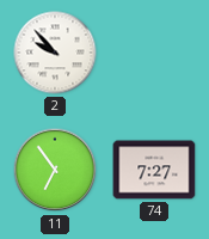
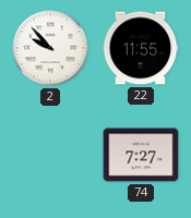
22: none -> 11:55
11: 6:54 -> none
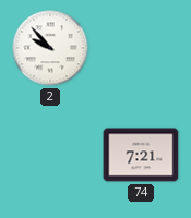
22: 11:55 -> none
74: 7:27 -> 7:21
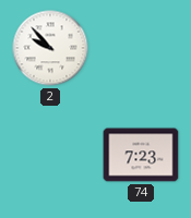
74: 7:21 -> 7:23
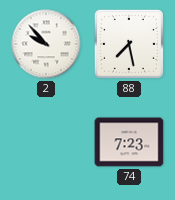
88: none -> 7:28
